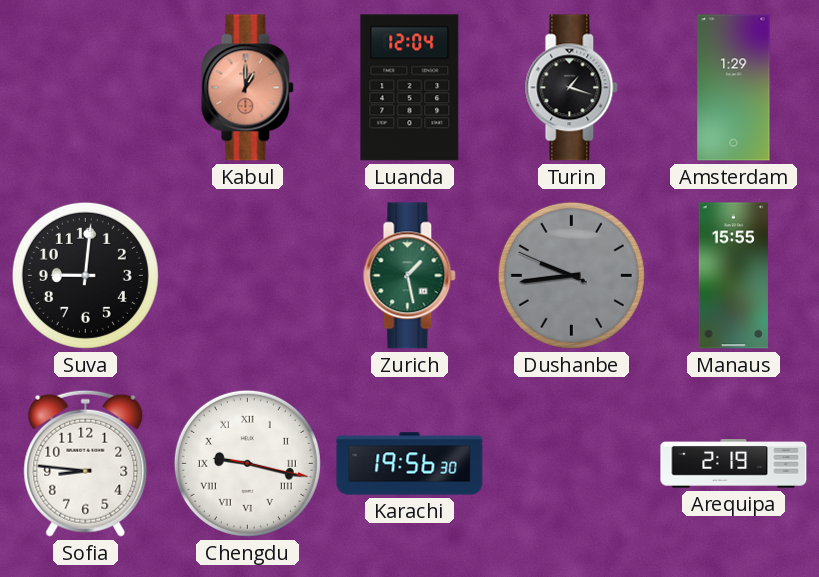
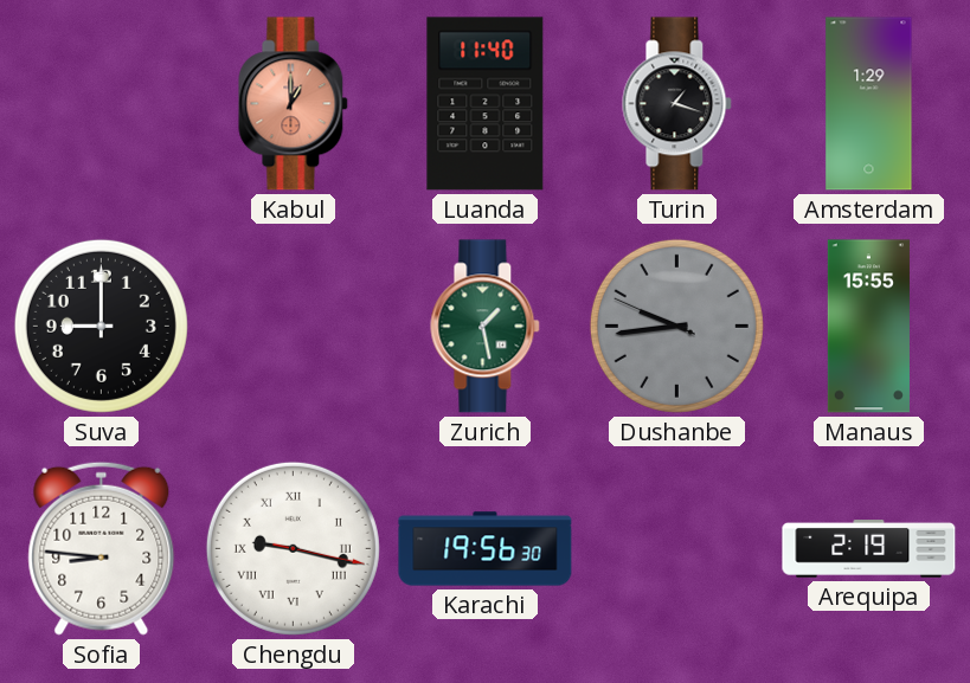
Luanda: 12:04 -> 11:40
Suva: 9:01 -> 9:00
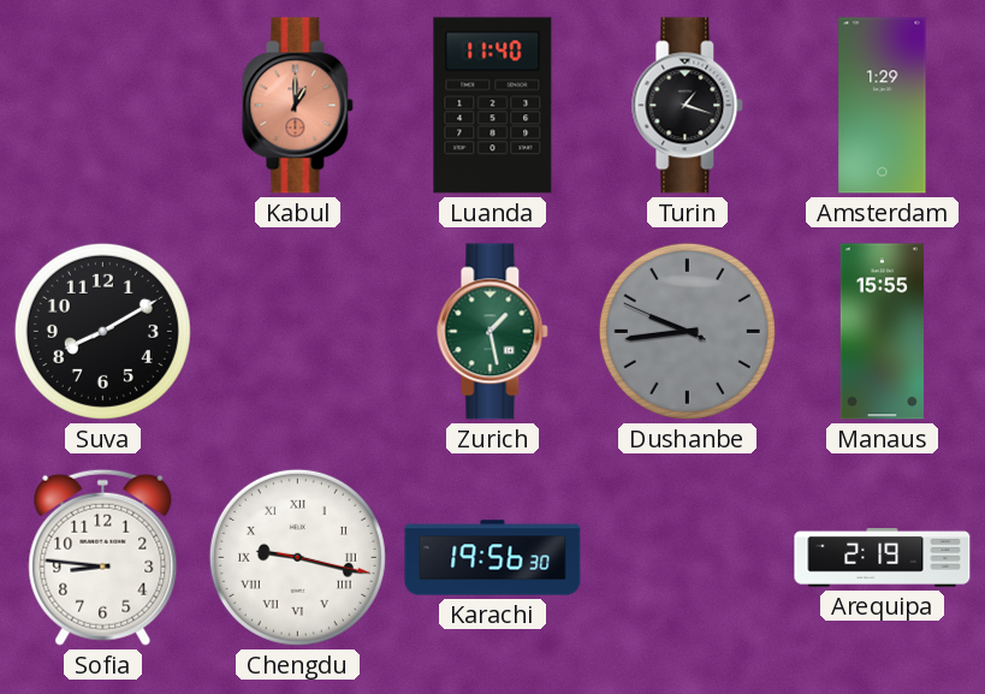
Suva: 9:00 -> 8:10
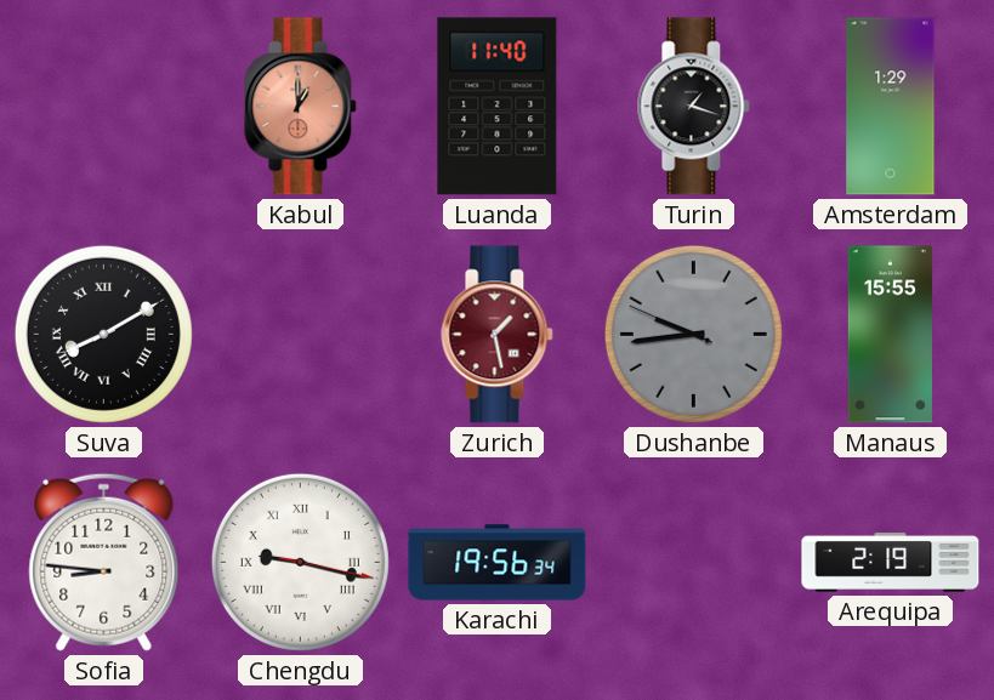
Suva numerals: Arabic -> Roman
Zurich dial: green -> burgundy
Karachi: 19:56:30 -> 19:56:34
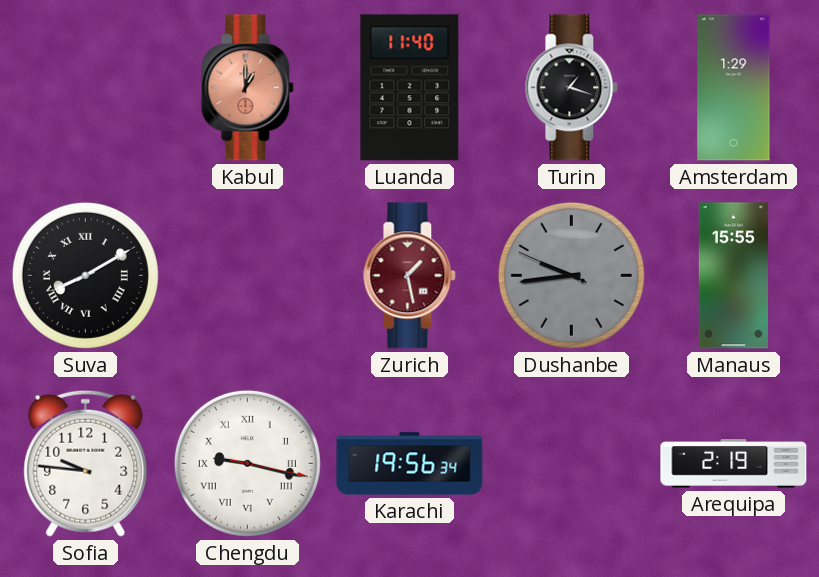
Sofia: 8:46 -> 9:46
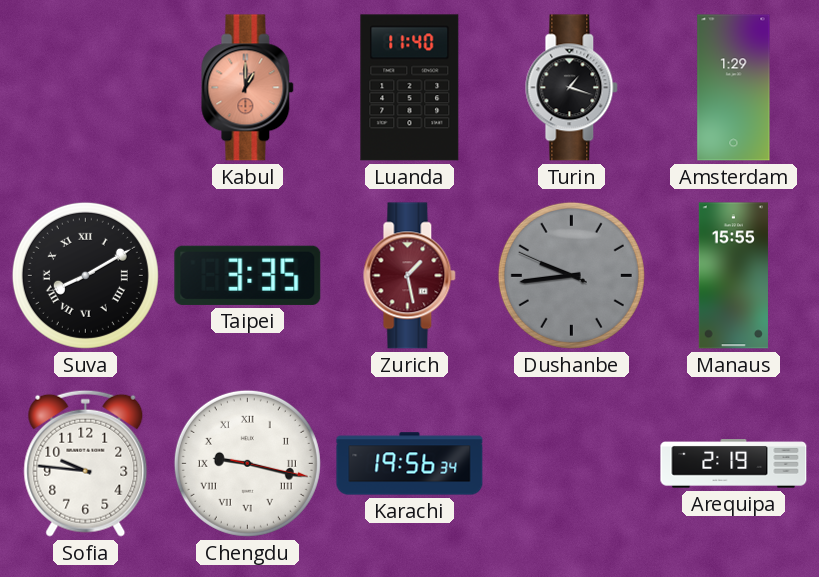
Taipei: none -> 3:35
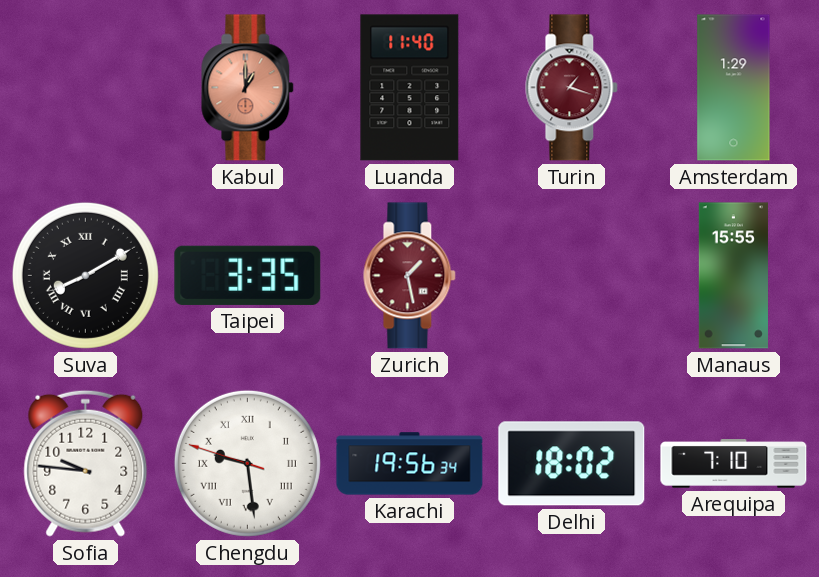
Turin dial: black -> burgundy
Dushanbe: 9:43 -> none
Chengdu: 9:17 -> 9:28
Delhi: none -> 18:02
Arequipa: 2:19 -> 7:10
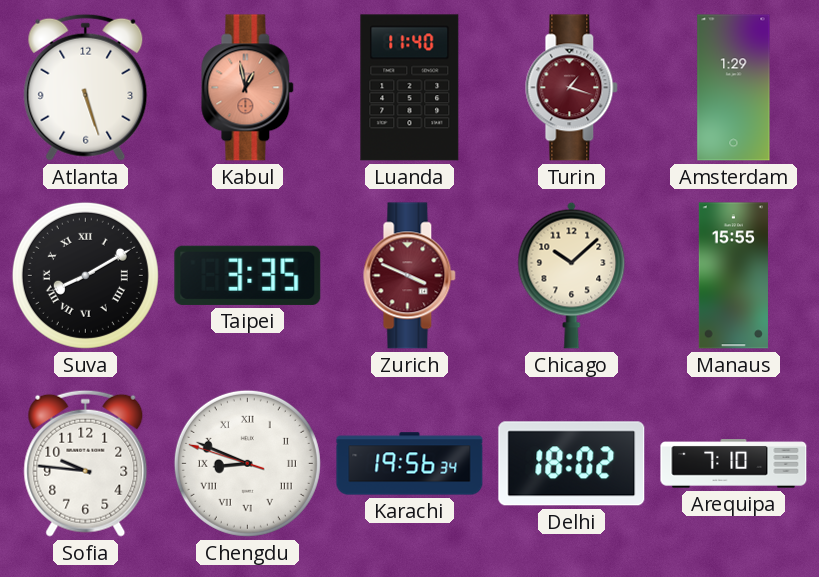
Atlanta: none -> 5:27
Kabul: 1:00 -> 12:58
Zurich: 1:28 -> 3:49
Chicago: none -> 10:08
Chengdu: 9:28 -> 8:48
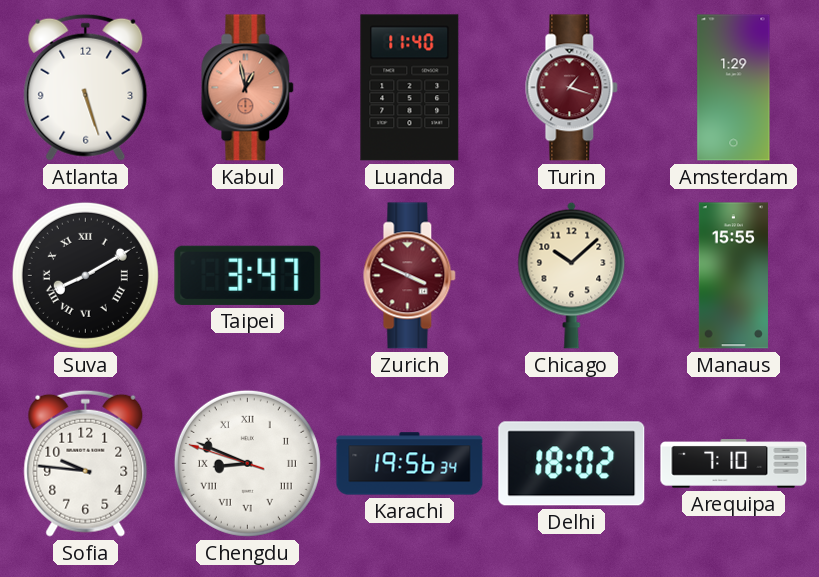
Taipei: 3:35 -> 3:47
